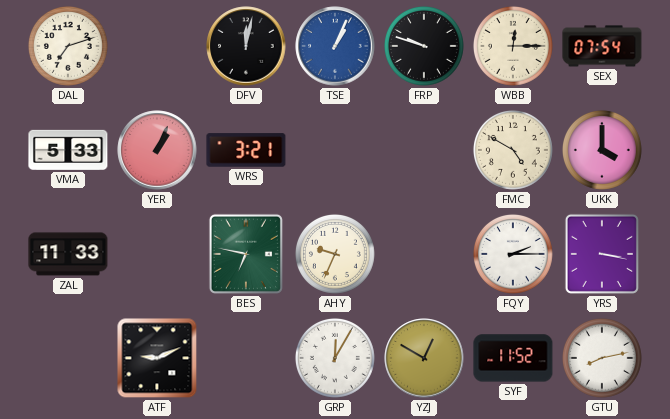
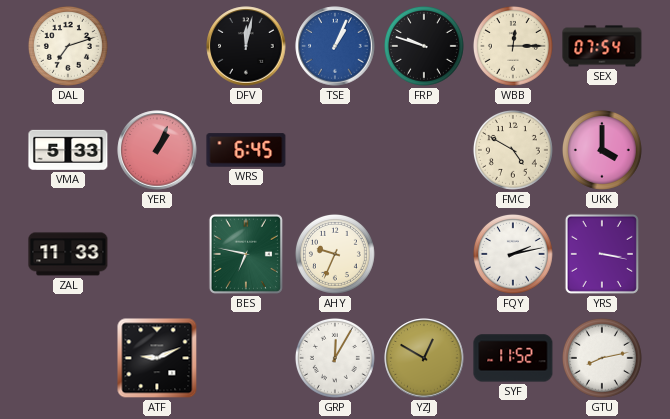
WRS: 3:21 -> 6:45
FQY: 2:15 -> 2:13
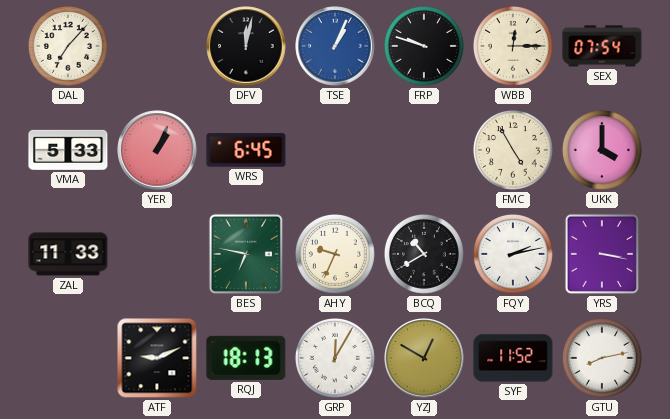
DAL: 7:12 -> 7:07
FMC: 4:50 -> 4:55
BCQ: none -> 10:40
RQJ: none -> 18:13
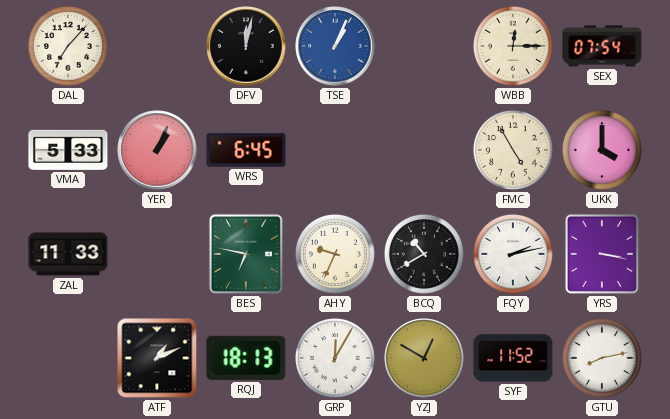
FRP: 9:48 -> none
ATF: 9:11 -> 1:11
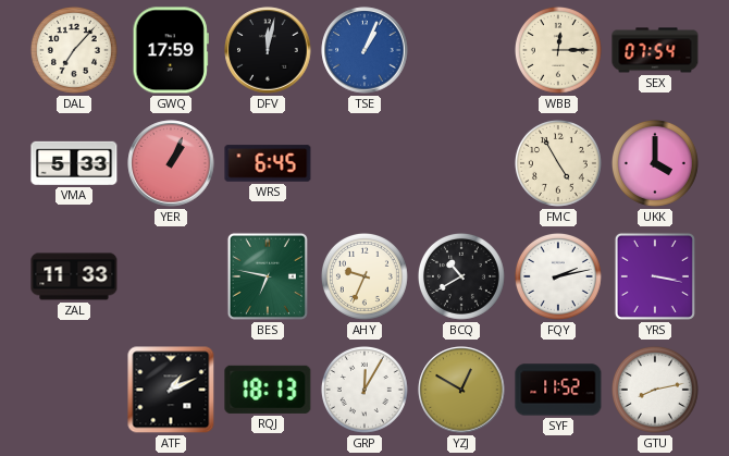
GWQ: none -> 17:59
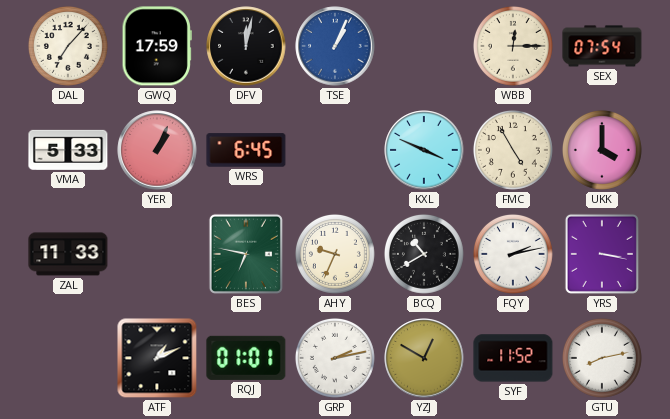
KXL: none -> 3:49
RQJ: 18:13 -> 01:01
GRP: 12:05 -> 2:13
